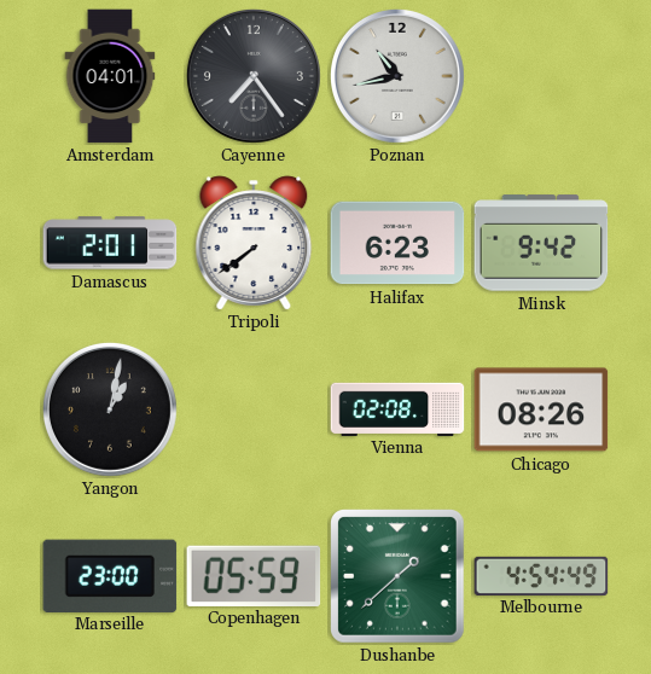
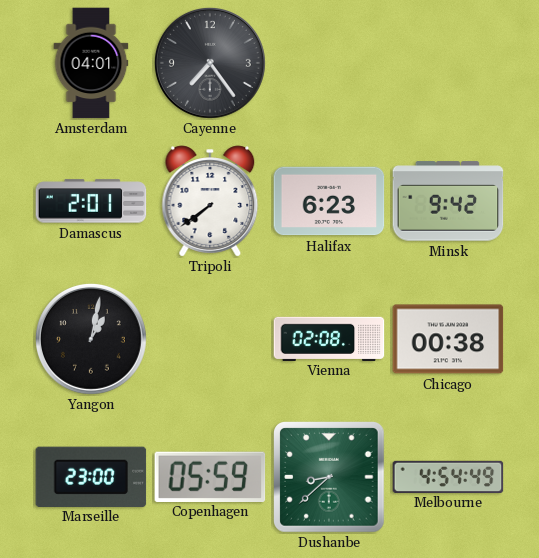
Poznan: 10:43 -> none
Chicago: 08:26 -> 00:38
Dushanbe: 1:38 -> 8:38
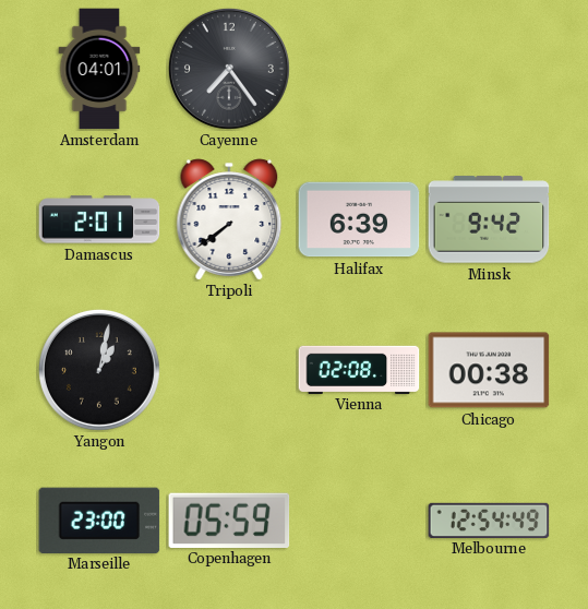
Halifax: 6:23 -> 6:39
Dushanbe: 8:38 -> none
Melbourne: 4:54 -> 12:54
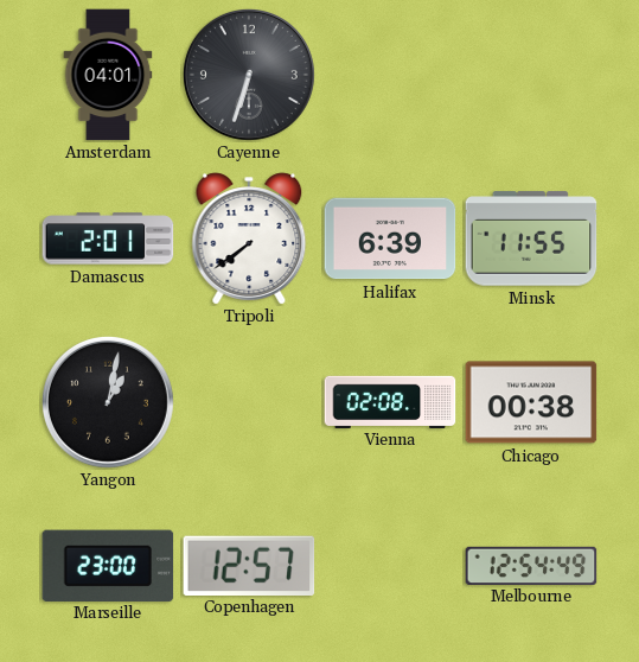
Cayenne: 7:24 -> 6:33
Minsk: 9:42 -> 11:55
Copenhagen: 05:59 -> 12:57
